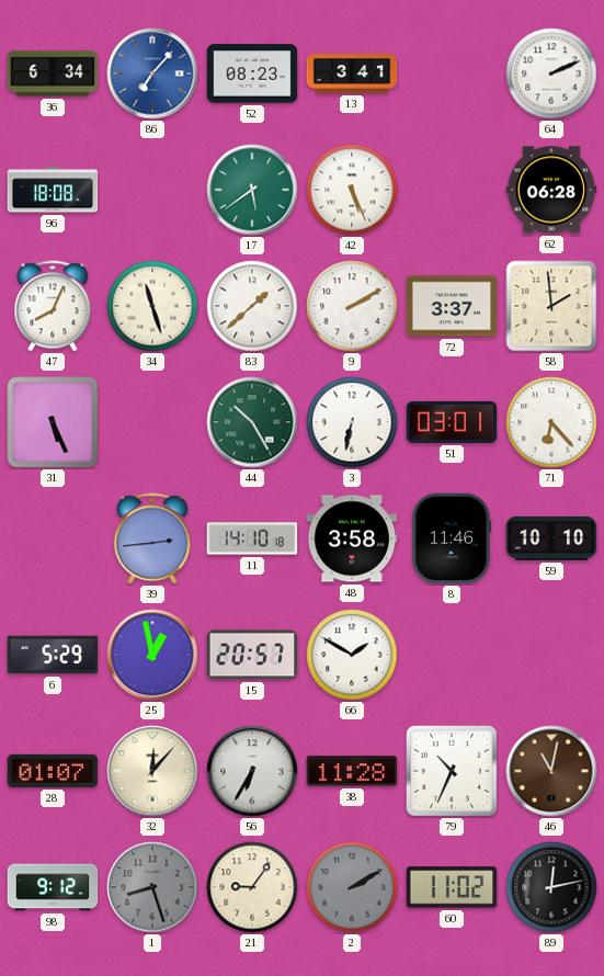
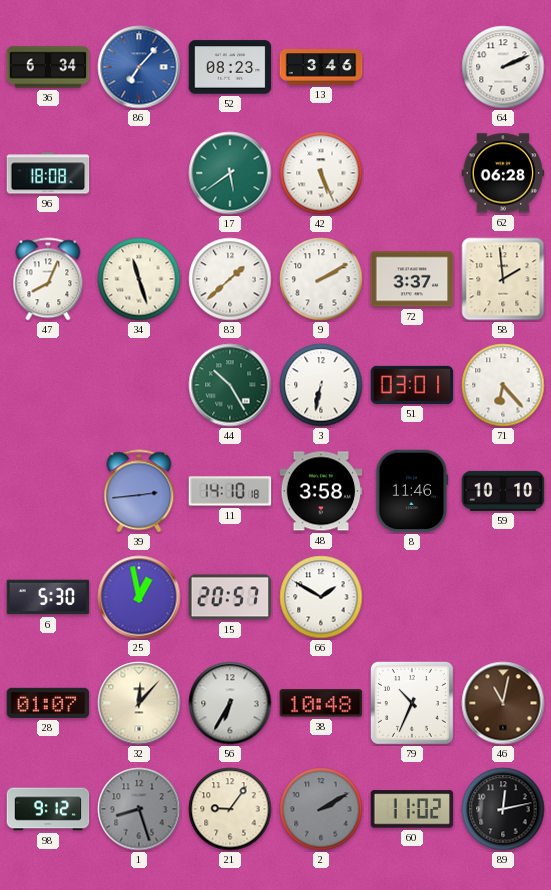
13: 3:41 -> 3:46
31: 5:26 -> none
6: 5:29 -> 5:30
38: 11:28 -> 10:48
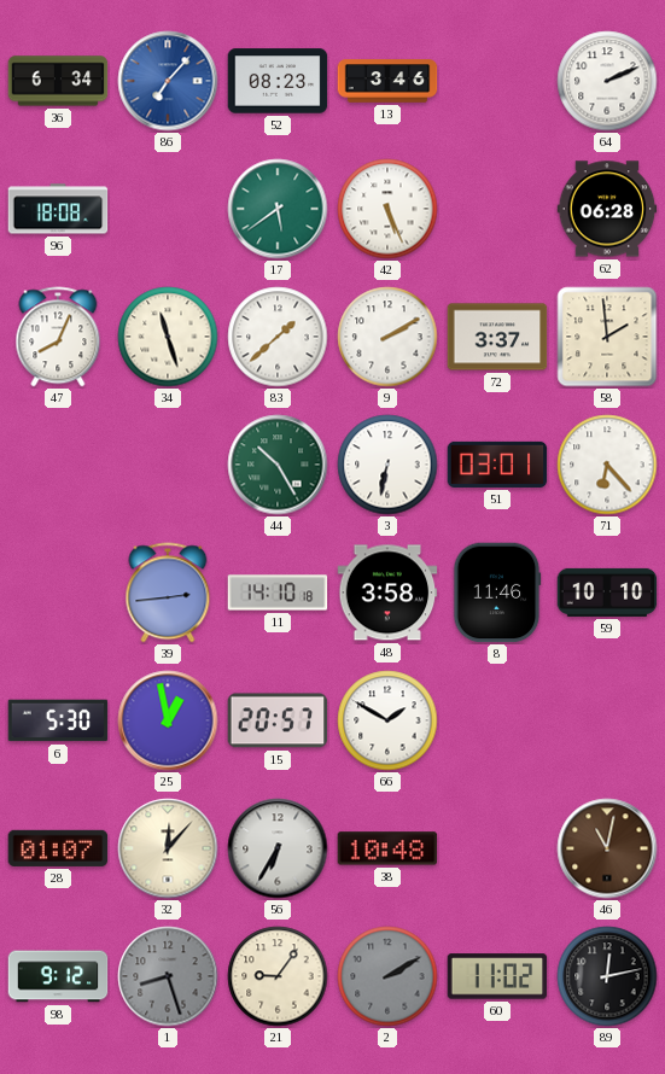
79: 10:34 -> none
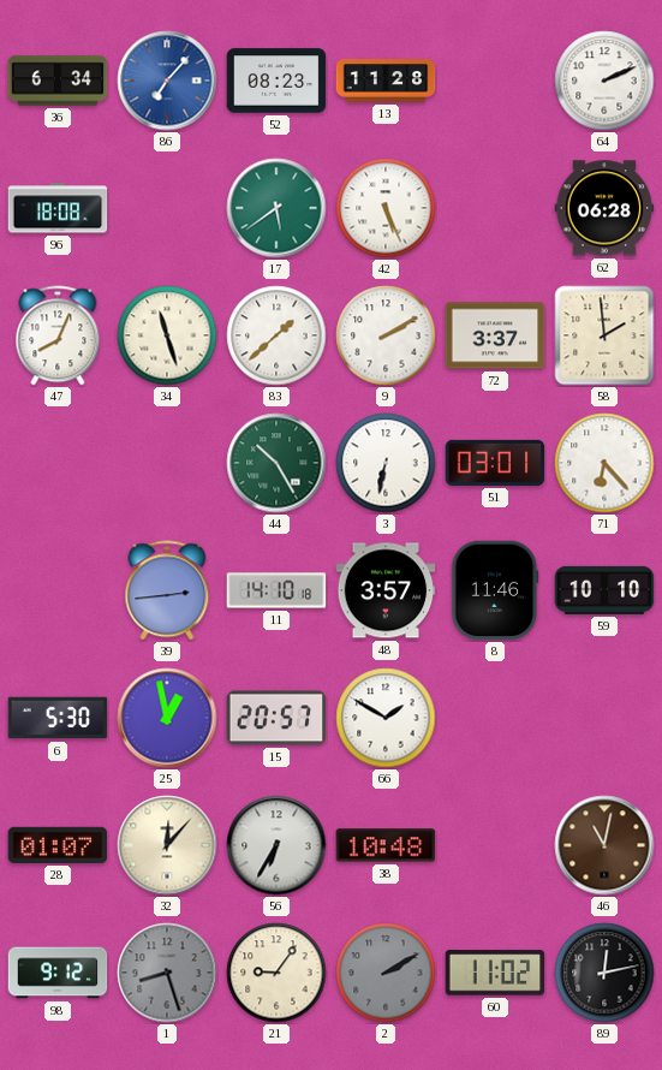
13: 3:46 -> 11:28
48: 3:58 -> 3:57
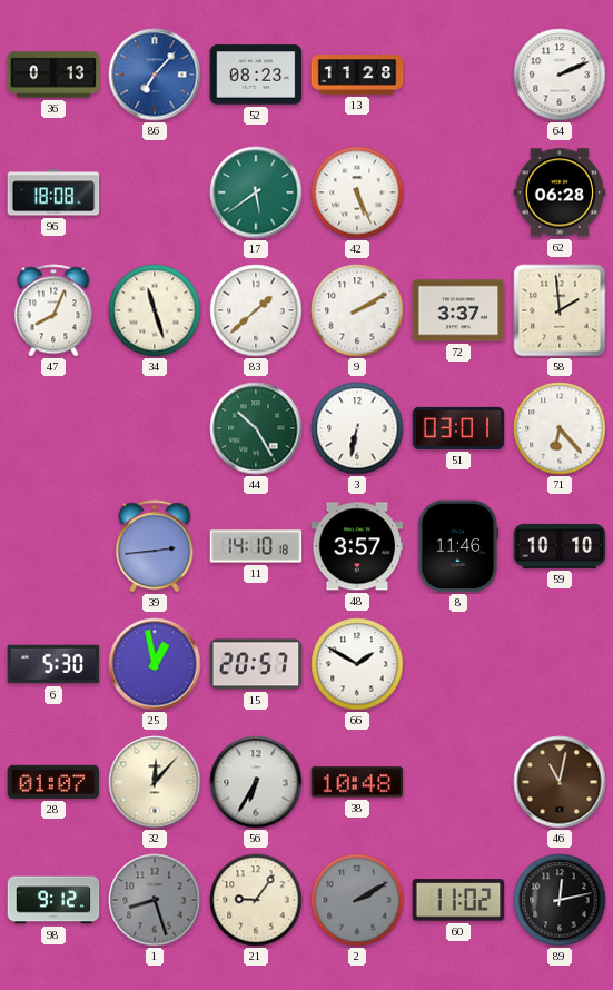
36: 6:34 -> 0:13
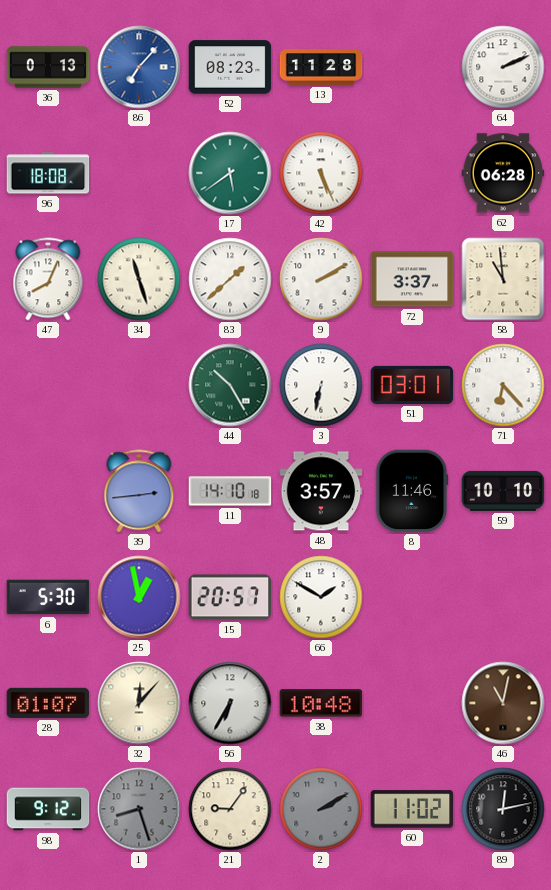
58: 1:59 -> 10:59
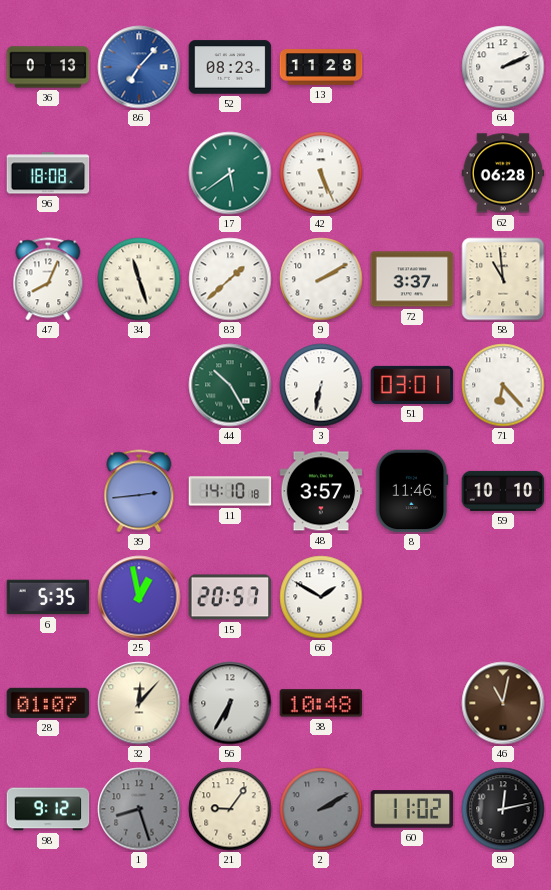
6: 5:30 -> 5:35
